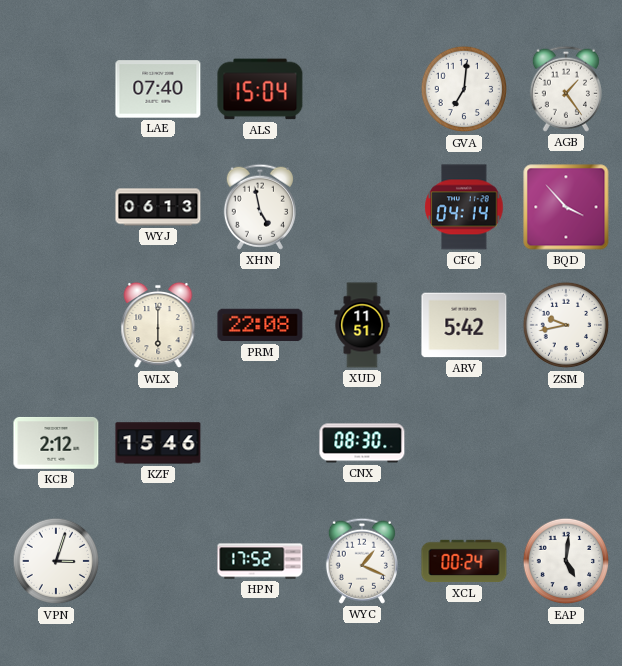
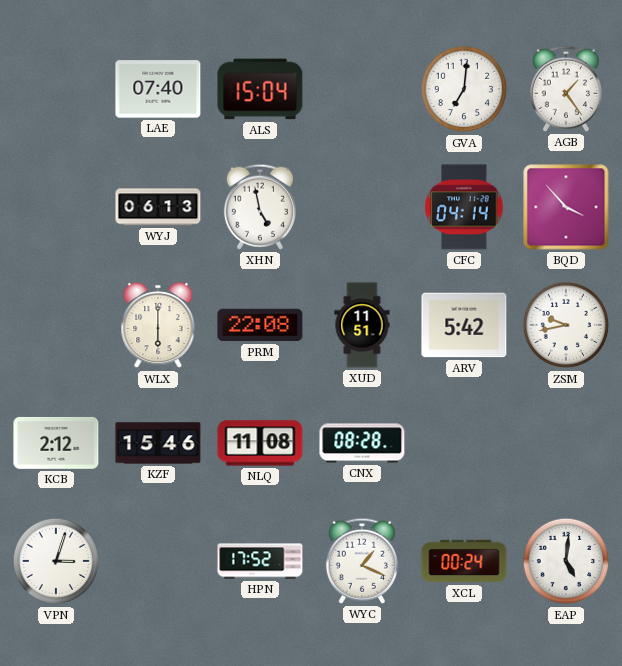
NLQ: none -> 11:08
CNX: 08:30 -> 08:28
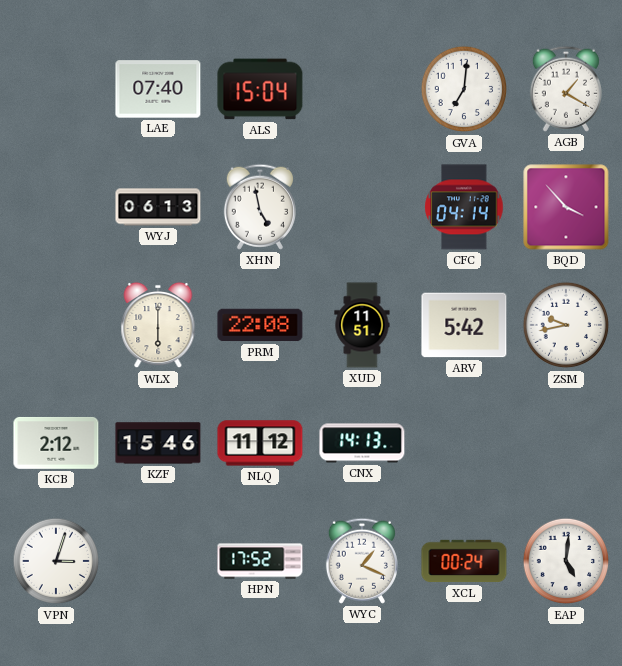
AGB: 1:24 -> 1:20
NLQ: 11:08 -> 11:12
CNX: 08:28 -> 14:13
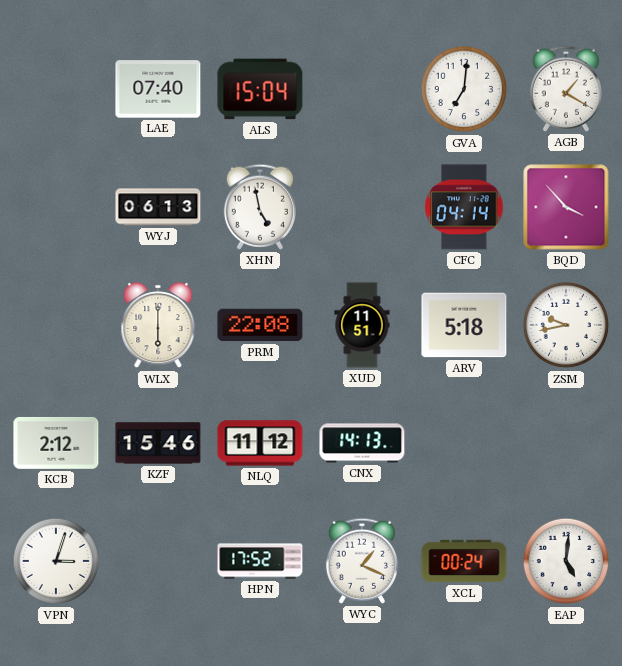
ARV: 5:42 -> 5:18
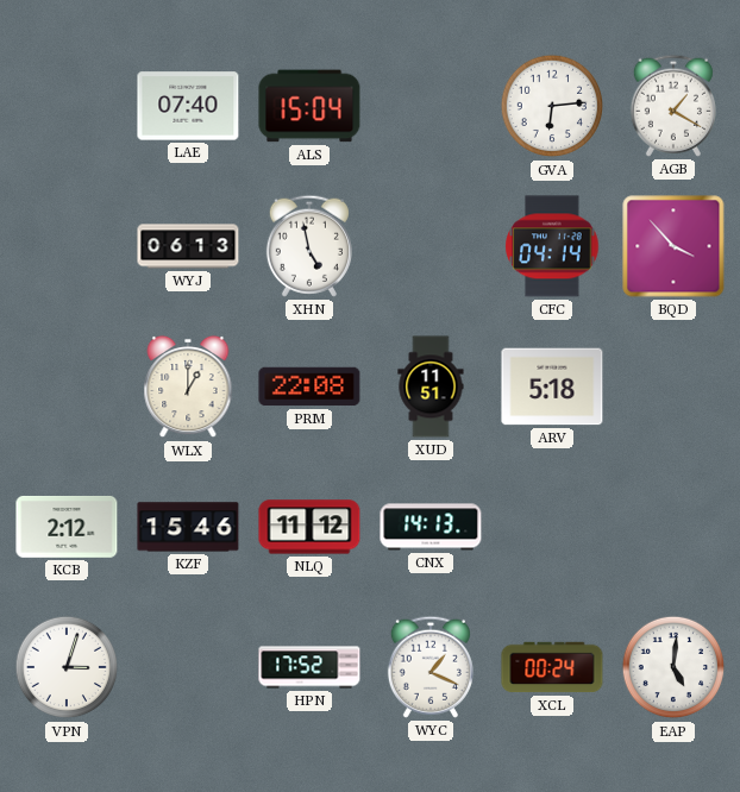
GVA: 7:01 -> 6:14
WLX: 6:00 -> 1:00
ZSM: 9:43 -> none
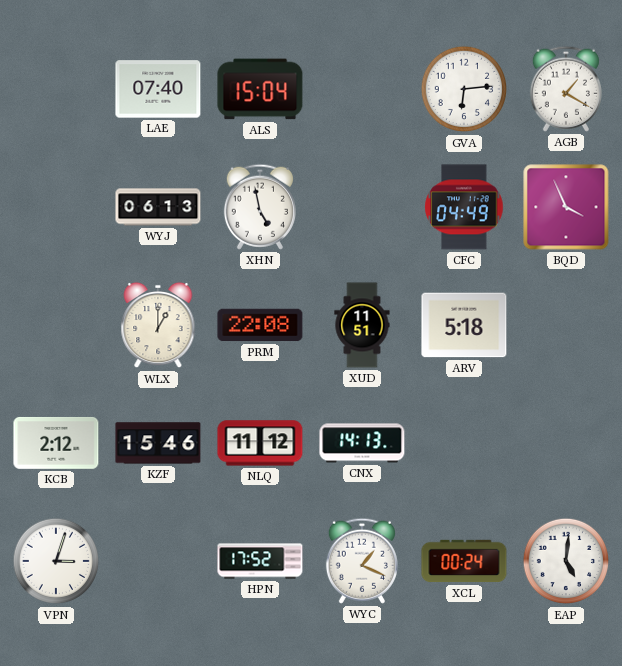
CFC: 04:14 -> 04:49
BQD: 3:53 -> 3:56
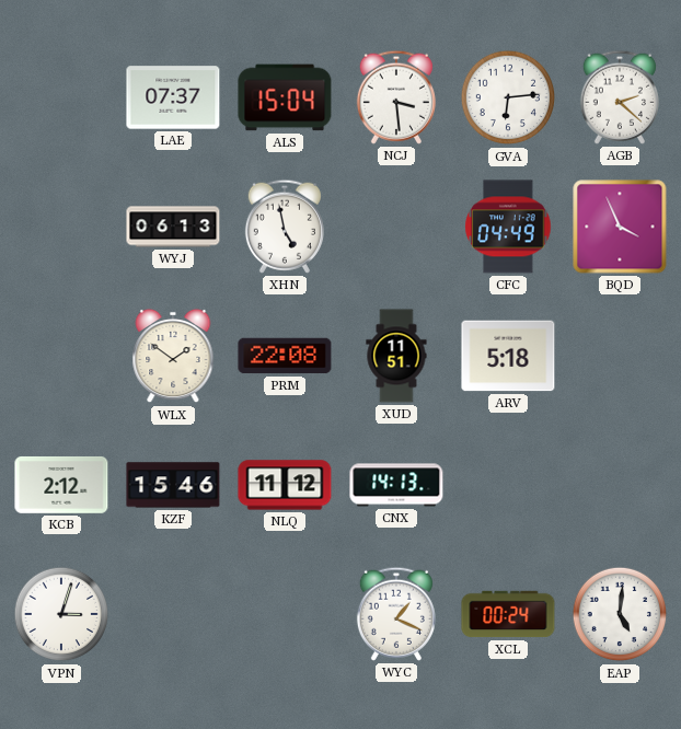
LAE: 07:40 -> 07:37
NCJ: none -> 3:29
AGB: 1:20 -> 2:22
WLX: 1:00 -> 1:51
HPN: 17:52 -> none
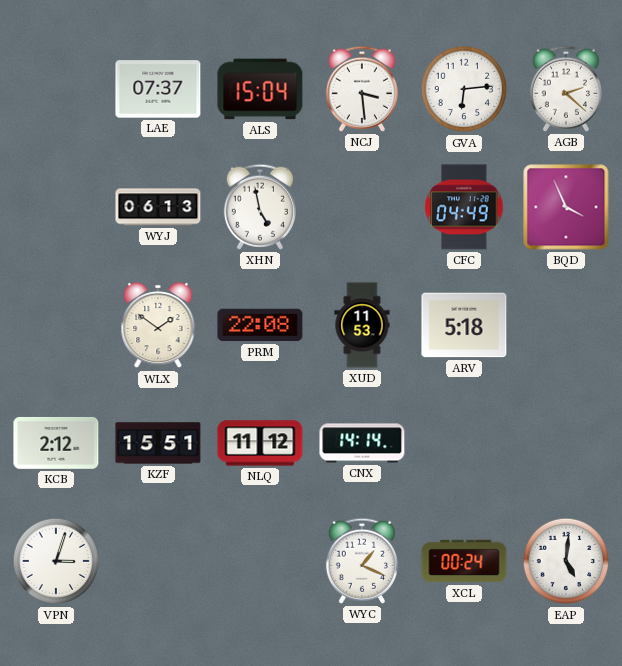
XUD: 11:51 -> 11:53
KZF: 15:46 -> 15:51
CNX: 14:13 -> 14:14
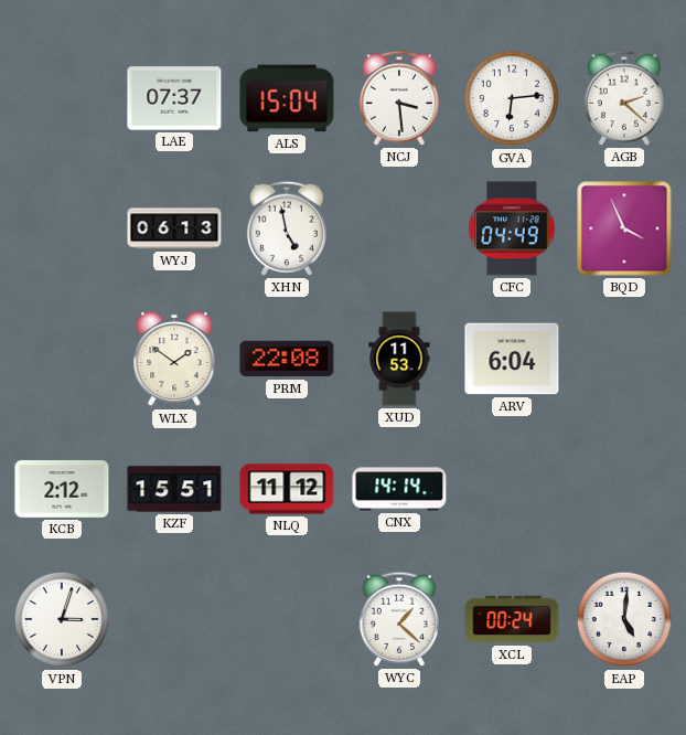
ARV: 5:18 -> 6:04
WYC: 1:19 -> 1:22
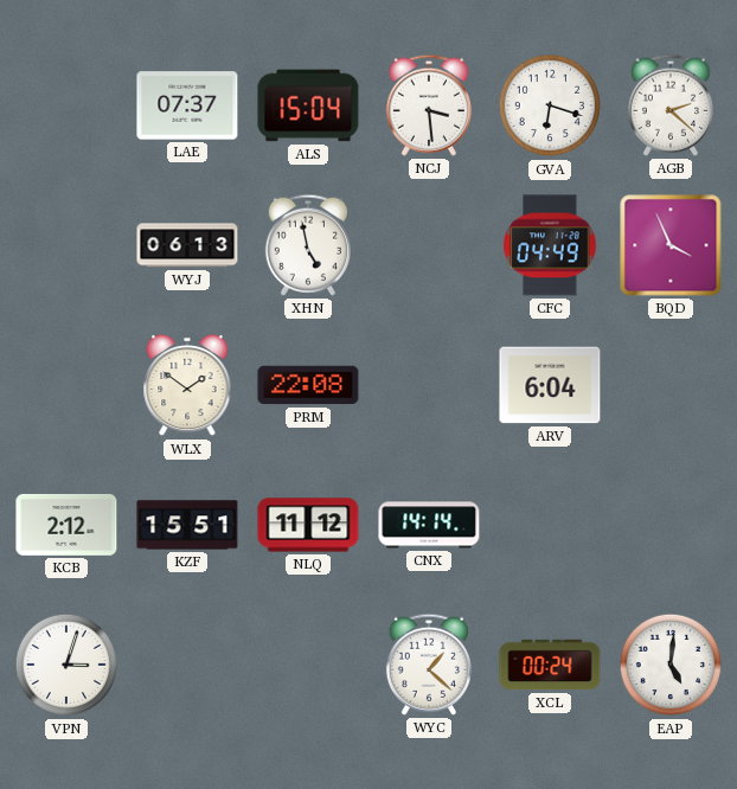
GVA: 6:14 -> 6:18
XUD: 11:53 -> none
